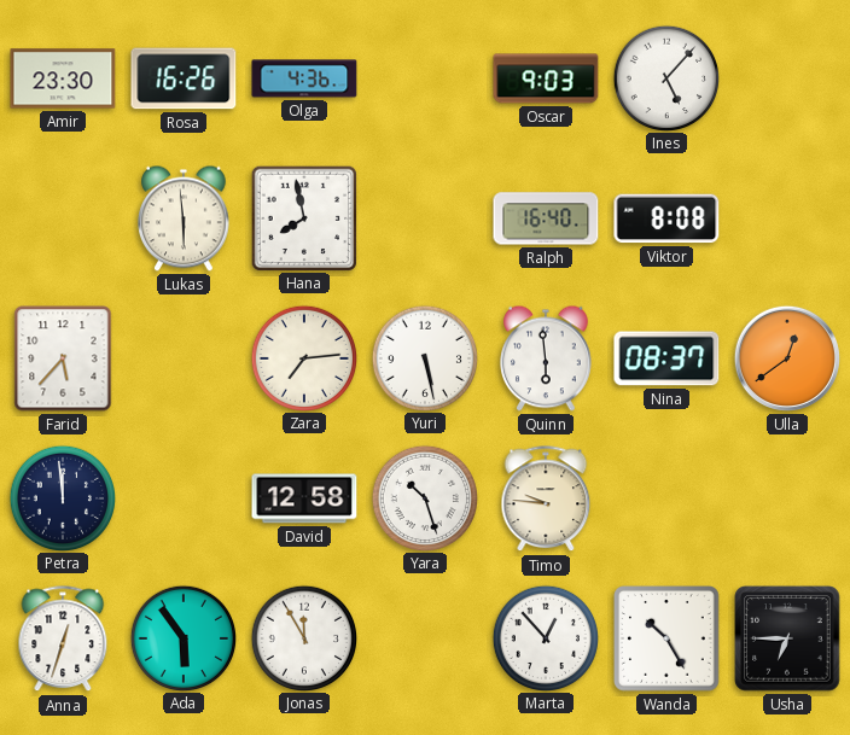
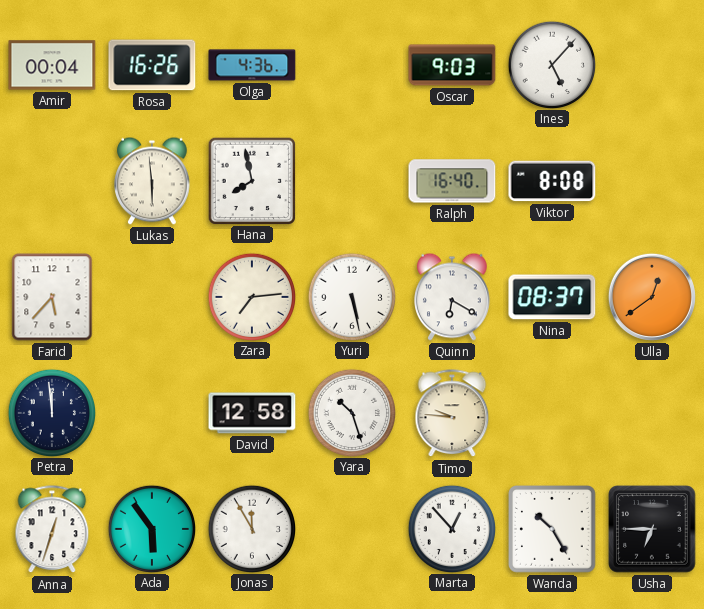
Amir: 23:30 -> 00:04
Quinn: 5:59 -> 6:20
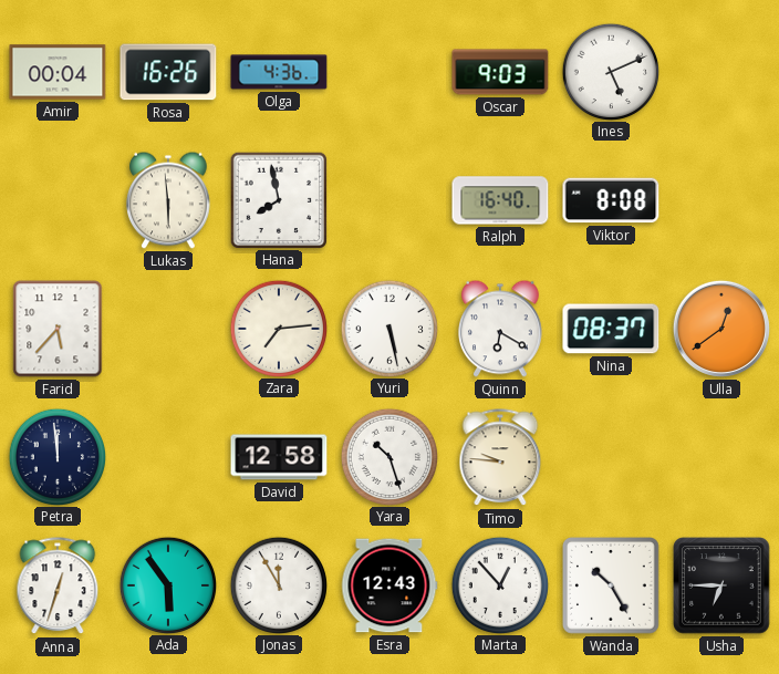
Ines: 5:07 -> 5:11
Esra: none -> 12:43
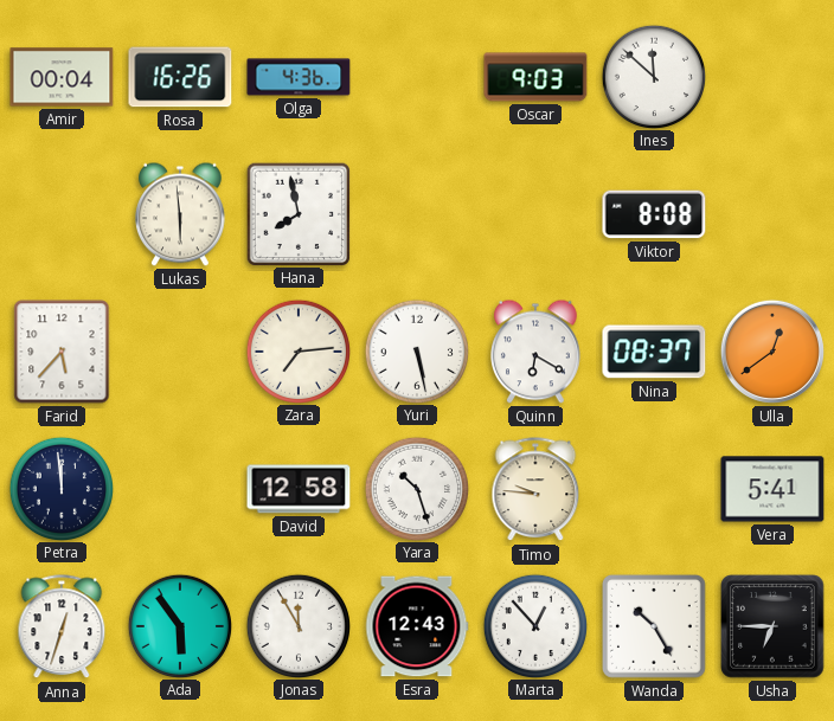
Ines: 5:11 -> 11:52
Ralph: 16:40 -> none
Vera: none -> 5:41
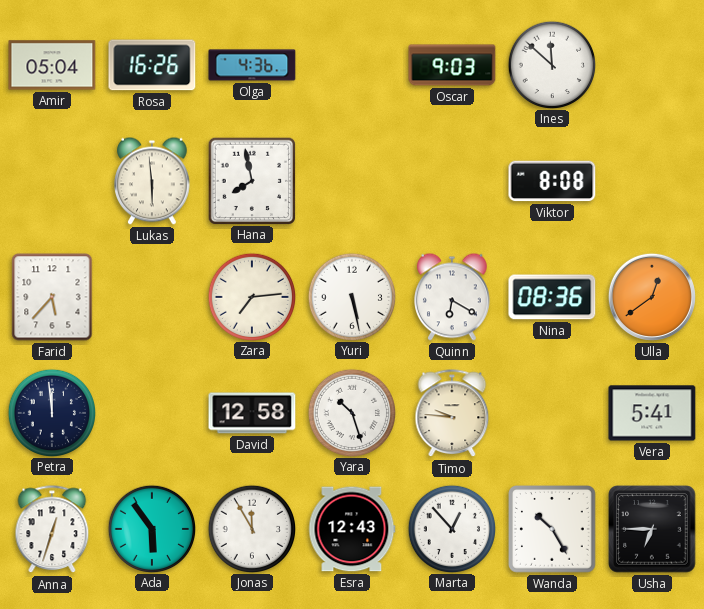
Amir: 00:04 -> 05:04
Nina: 08:37 -> 08:36
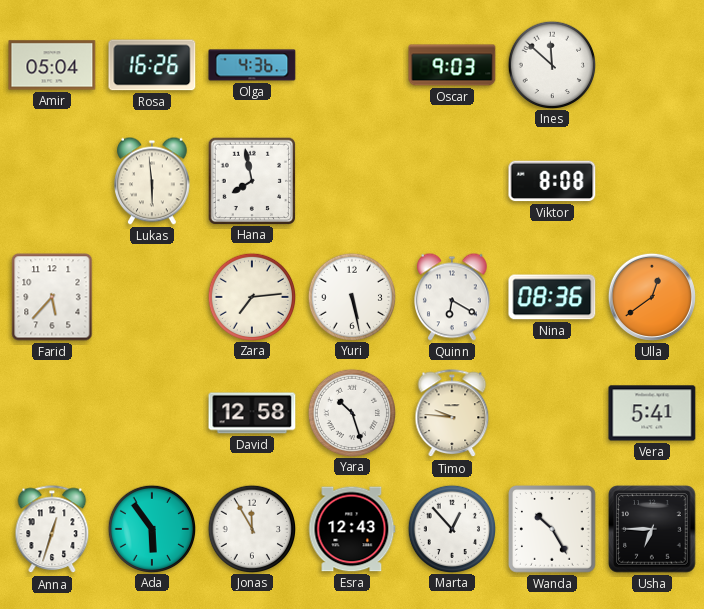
Petra: 11:59 -> none
